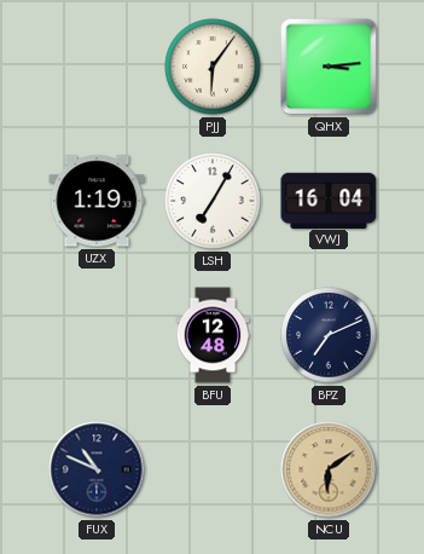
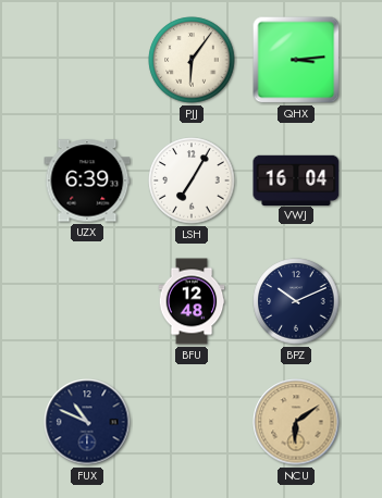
UZX: 1:19 -> 6:39
BPZ: 7:11 -> 10:11
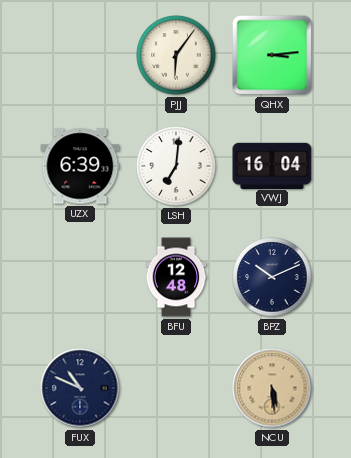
LSH: 7:05 -> 7:01
NCU: 6:09 -> 5:29
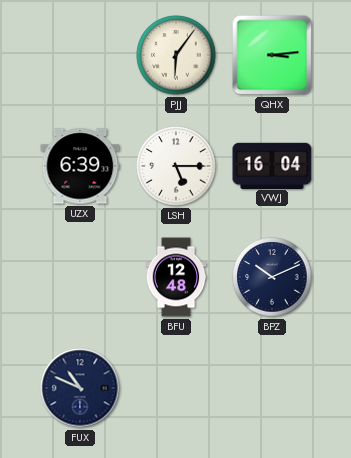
LSH: 7:01 -> 5:15
NCU: 5:29 -> none
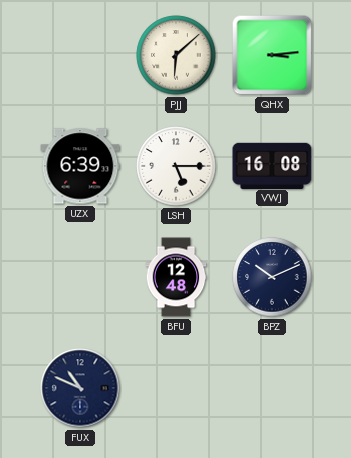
PJJ: 6:06 -> 6:08
VWJ: 16:04 -> 16:08
